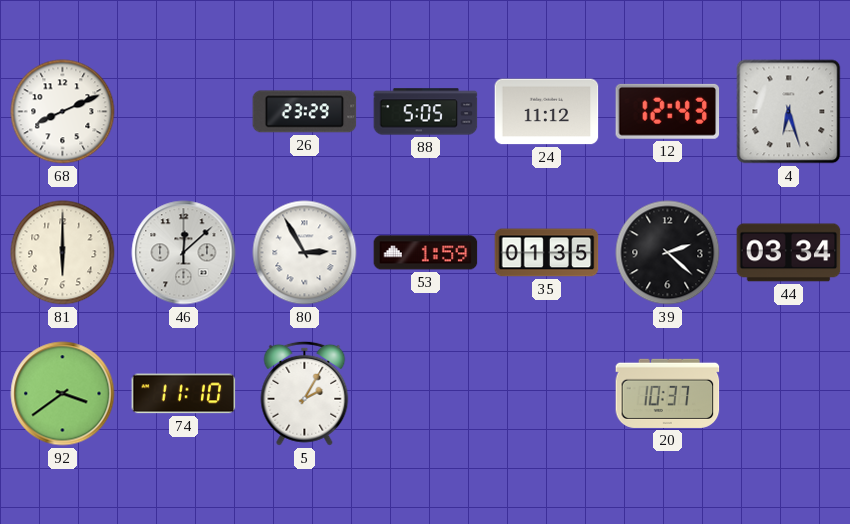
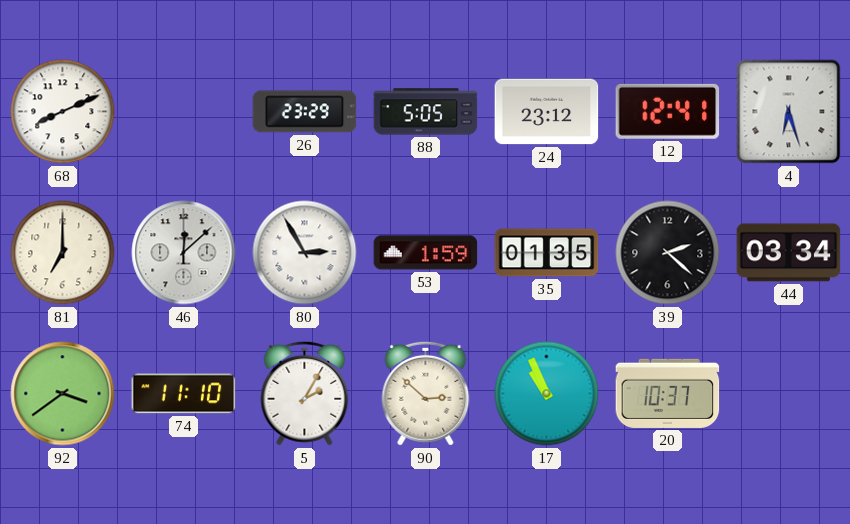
24: 11:12 -> 23:12
12: 12:43 -> 12:41
81: 6:00 -> 7:00
90: none -> 2:52
17: none -> 10:56
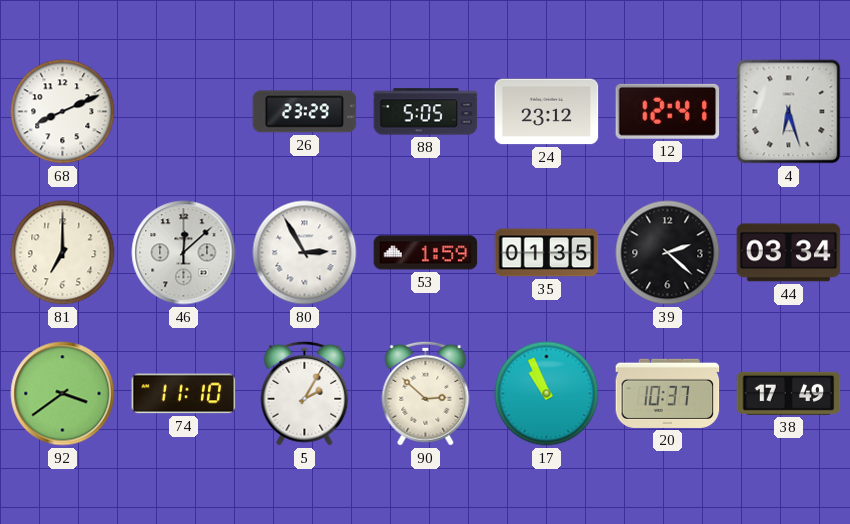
38: none -> 17:49
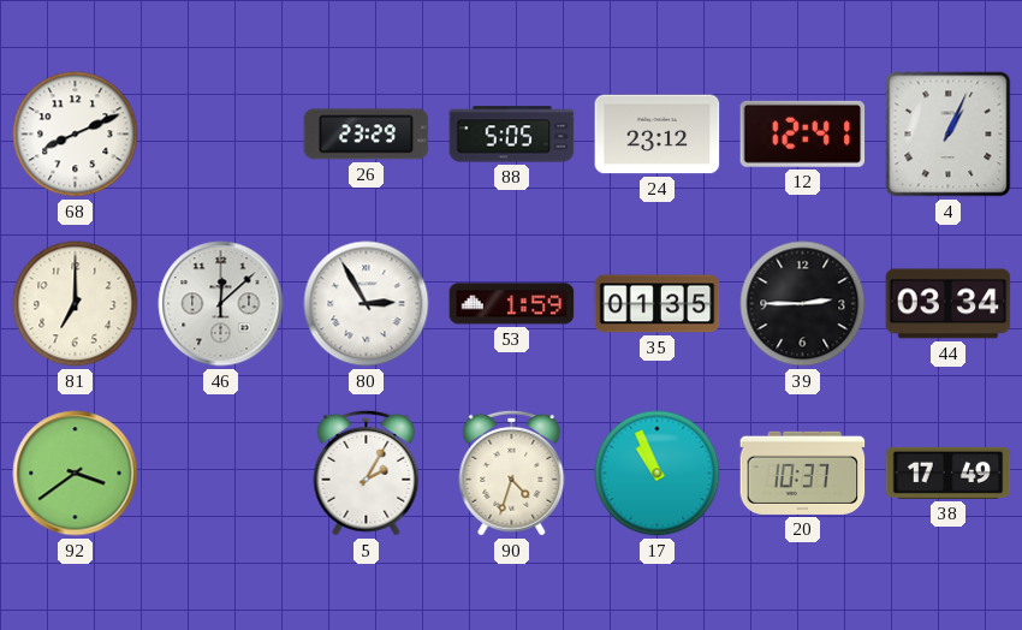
4: 6:27 -> 1:04
39: 2:22 -> 2:45
74: 11:10 -> none
90: 2:52 -> 4:33
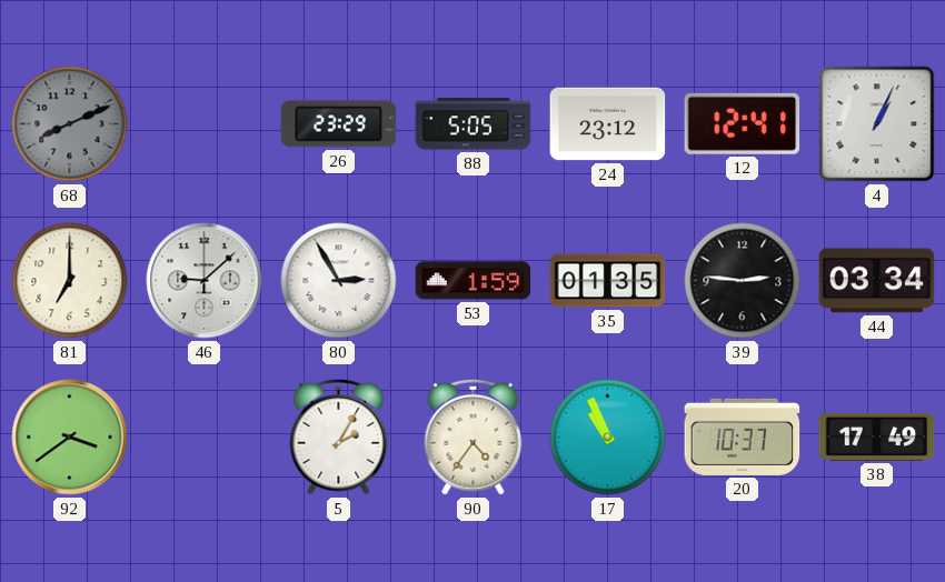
68 dial: white -> grey
46: 12:08 -> 9:08
39: 2:45 -> 2:46
90: 4:33 -> 4:36
